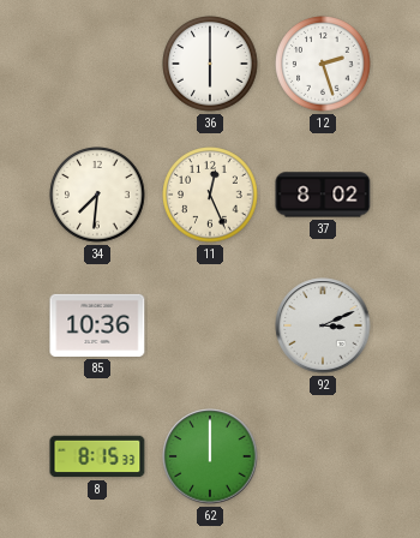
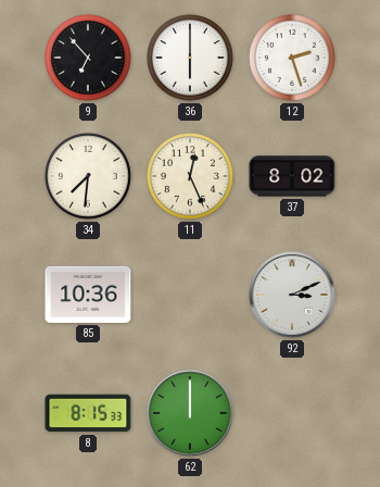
9: none -> 6:53
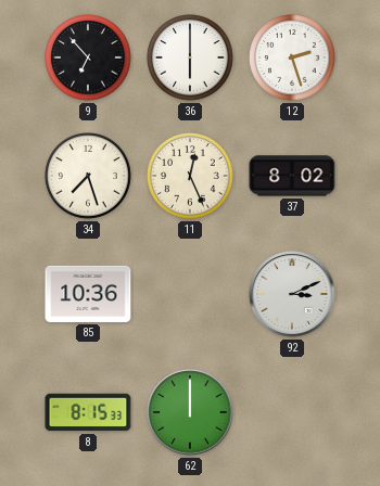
34: 7:31 -> 7:27
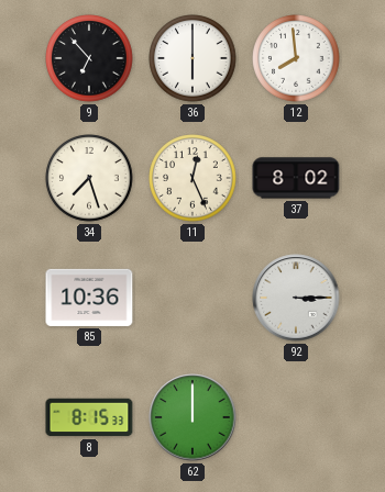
12: 2:27 -> 7:59
92: 3:11 -> 3:15
